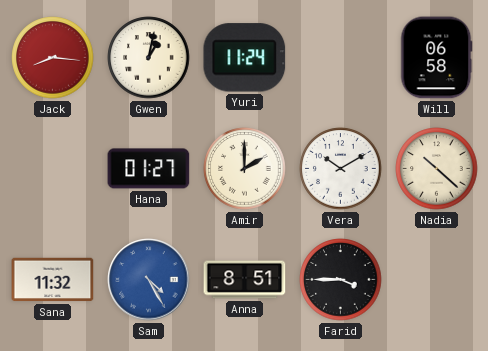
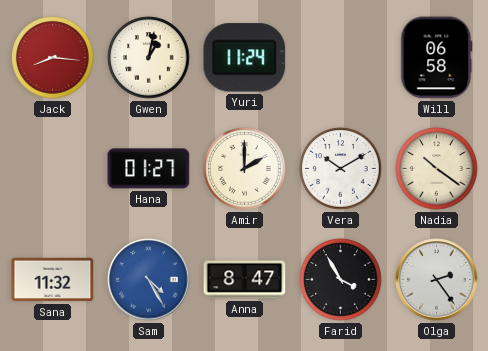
Nadia: 10:22 -> 10:21
Anna: 8:51 -> 8:47
Farid: 3:45 -> 3:55
Olga: none -> 2:24
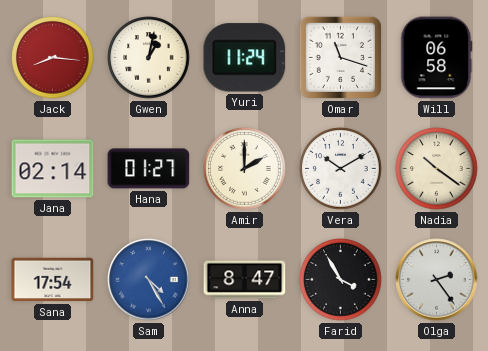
Omar: none -> 11:18
Jana: none -> 02:14
Sana: 11:32 -> 17:54
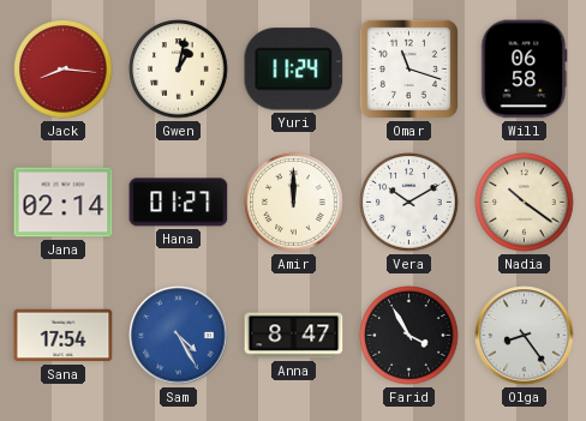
Amir: 2:00 -> 12:00
Olga: 2:24 -> 8:24
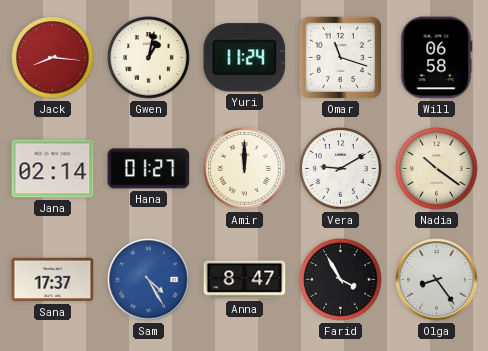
Vera: 10:10 -> 9:10
Sana: 17:54 -> 17:37
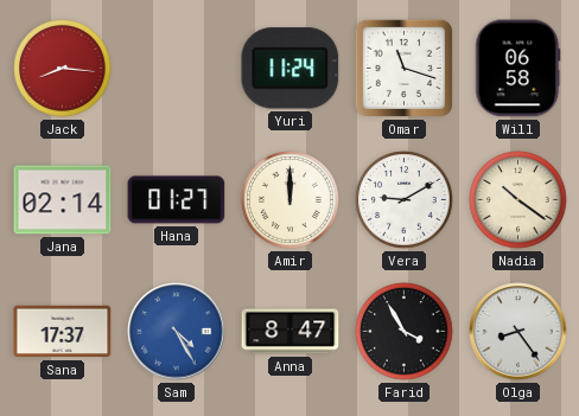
Gwen: 1:02 -> none
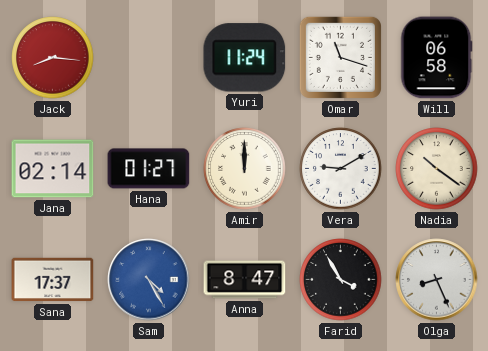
Olga: 8:24 -> 8:26
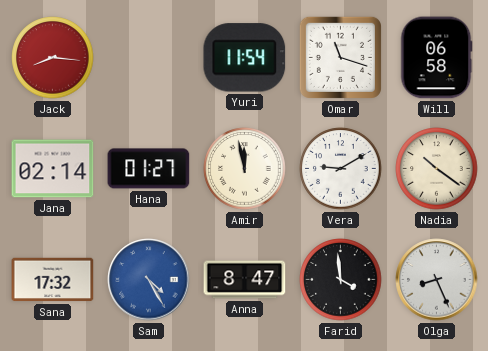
Yuri: 11:24 -> 11:54
Amir: 12:00 -> 11:58
Sana: 17:37 -> 17:32
Farid: 3:55 -> 3:59
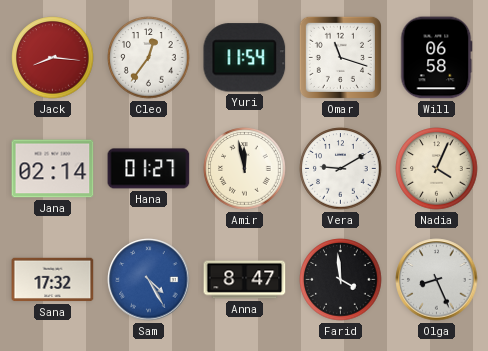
Cleo: none -> 12:36
Nadia: 10:21 -> 4:04
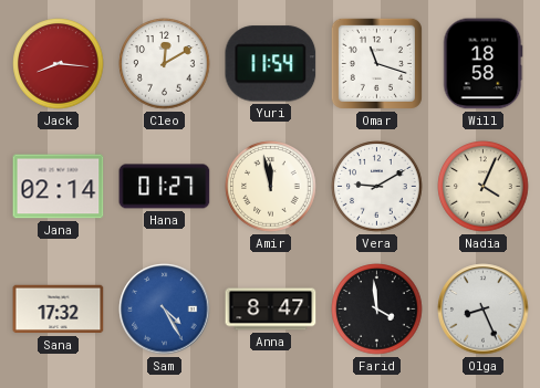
Cleo: 12:36 -> 12:10
Will: 06:58 -> 18:58
